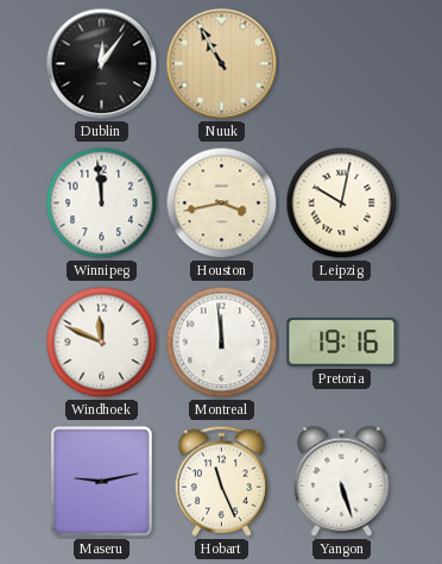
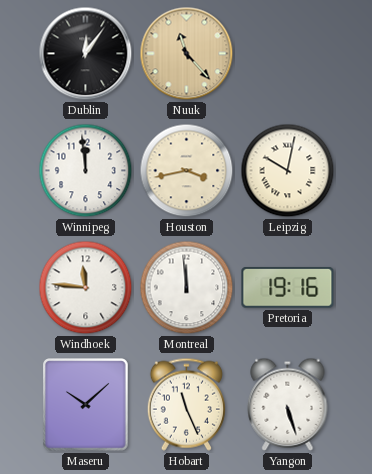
Nuuk: 10:55 -> 11:23
Windhoek: 11:49 -> 11:46
Maseru: 9:13 -> 10:08
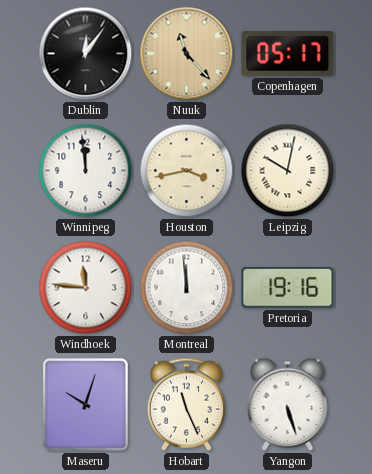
Copenhagen: none -> 05:17
Maseru: 10:08 -> 10:03
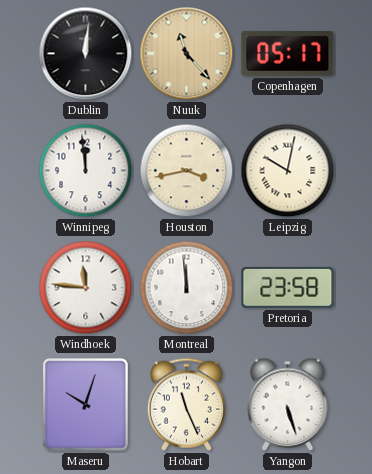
Dublin: 12:06 -> 12:01
Pretoria: 19:16 -> 23:58
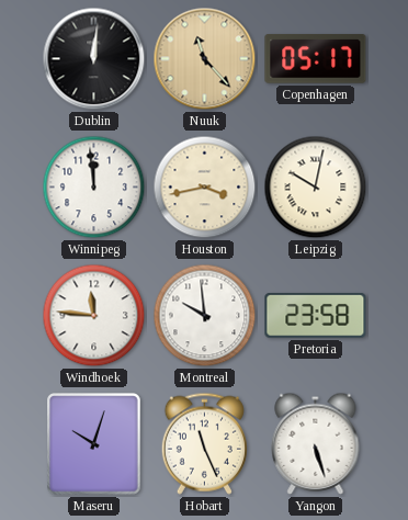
Montreal: 11:59 -> 9:59
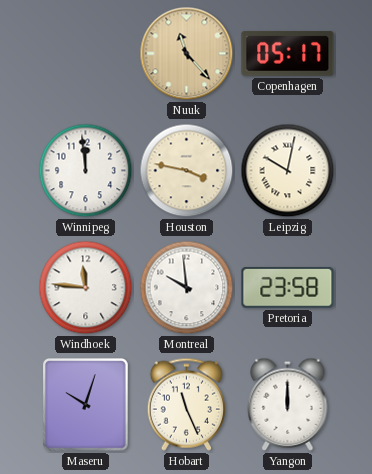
Dublin: 12:01 -> none
Houston: 3:43 -> 3:47
Yangon: 5:27 -> 12:00
